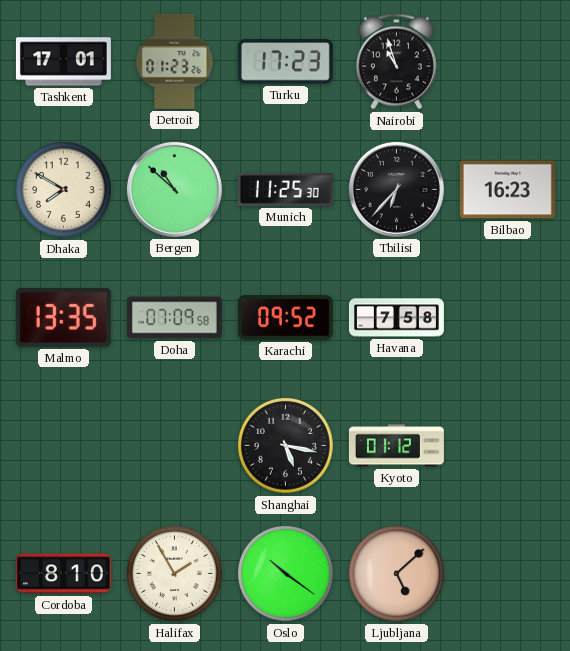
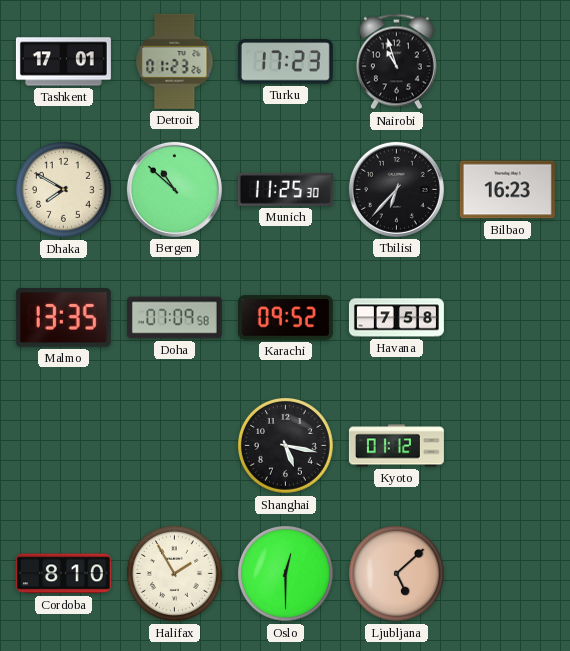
Oslo: 10:21 -> 12:30
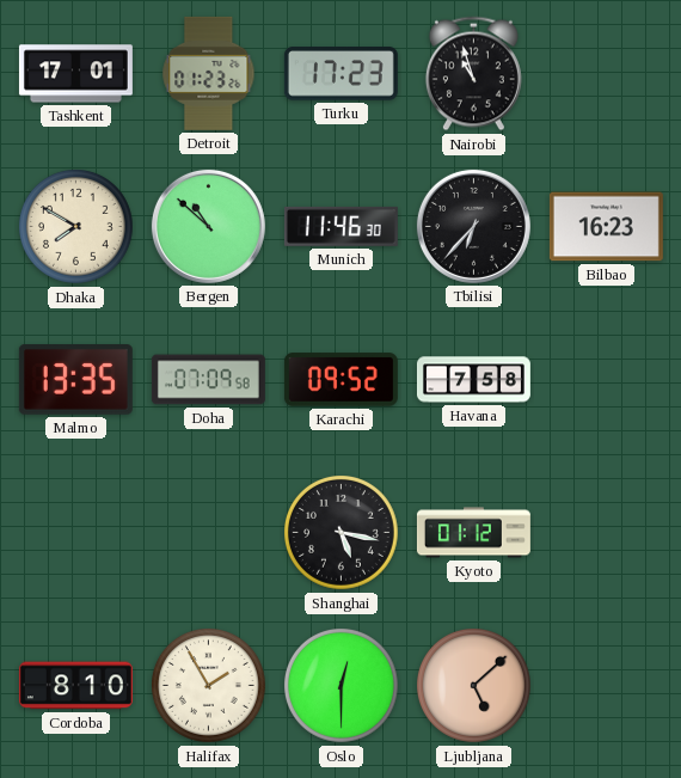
Munich: 11:25 -> 11:46
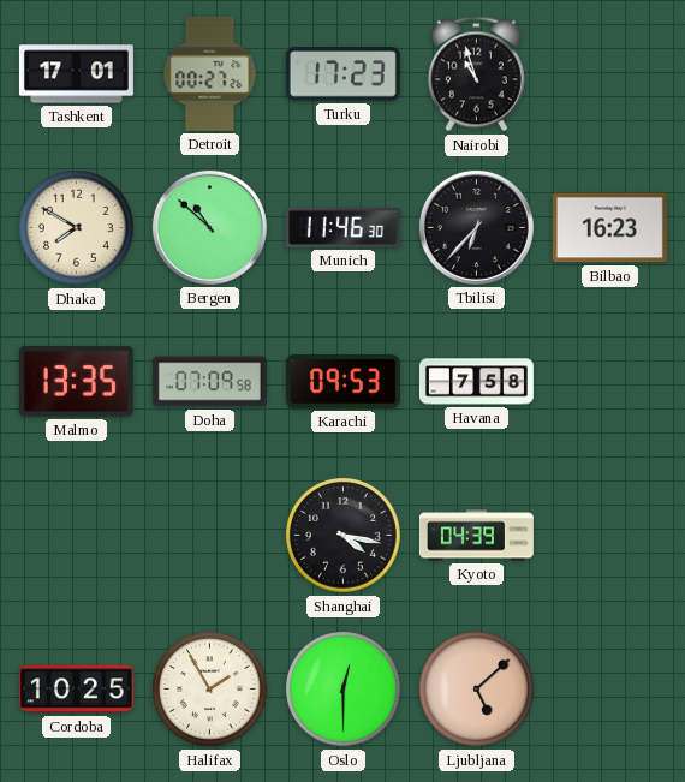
Detroit: 01:23 -> 00:27
Karachi: 09:52 -> 09:53
Shanghai: 5:17 -> 4:17
Kyoto: 01:12 -> 04:39
Cordoba: 8:10 -> 10:25
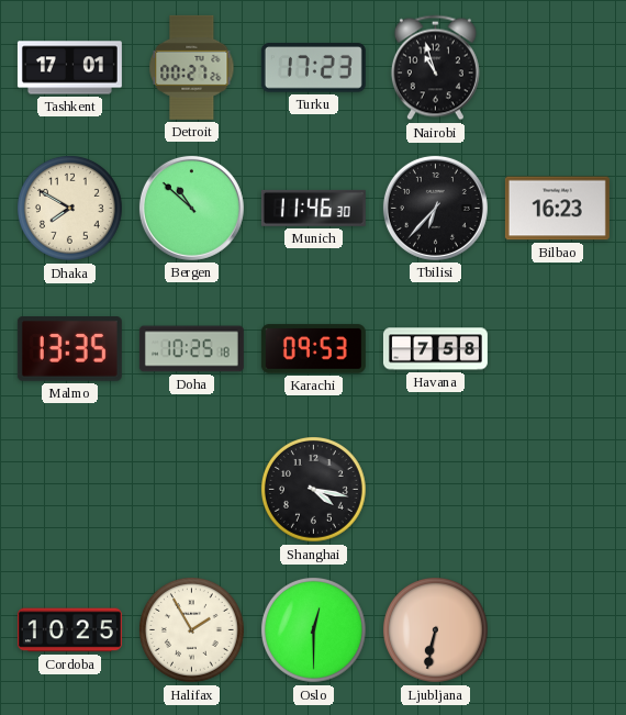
Doha: 07:09 -> 10:25
Kyoto: 04:39 -> none
Ljubljana: 5:08 -> 6:32
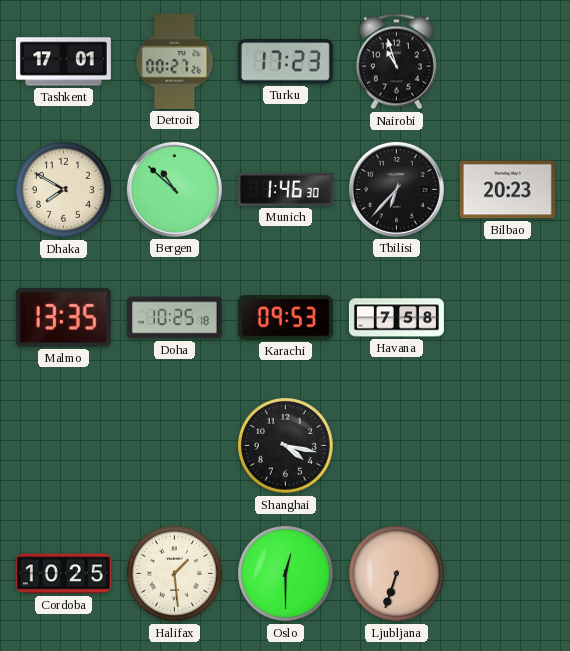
Munich: 11:46 -> 1:46
Bilbao: 16:23 -> 20:23
Halifax: 1:55 -> 1:29
Ljubljana: 6:32 -> 6:33
